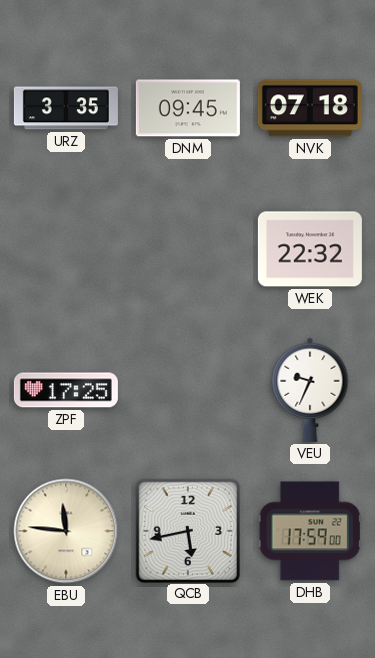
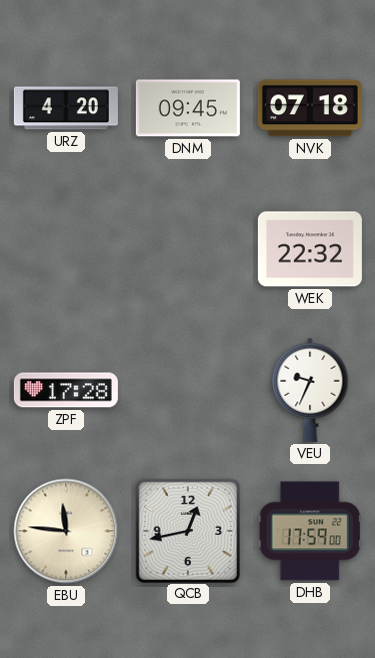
URZ: 3:35 -> 4:20
ZPF: 17:25 -> 17:28
QCB: 5:43 -> 12:43
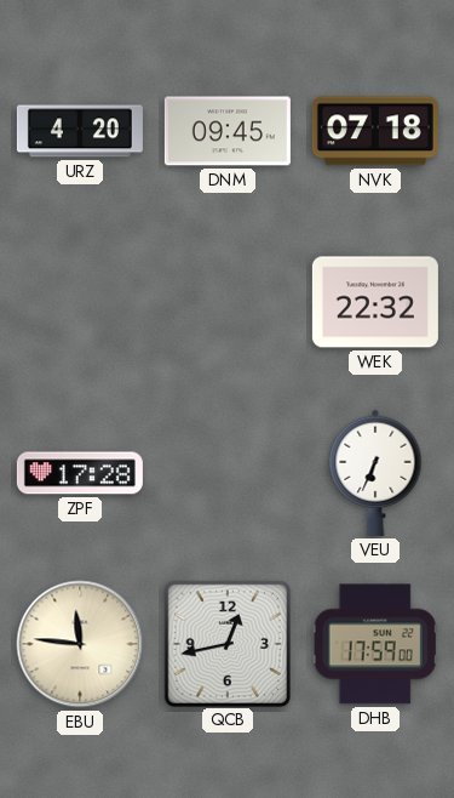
VEU: 9:34 -> 6:34
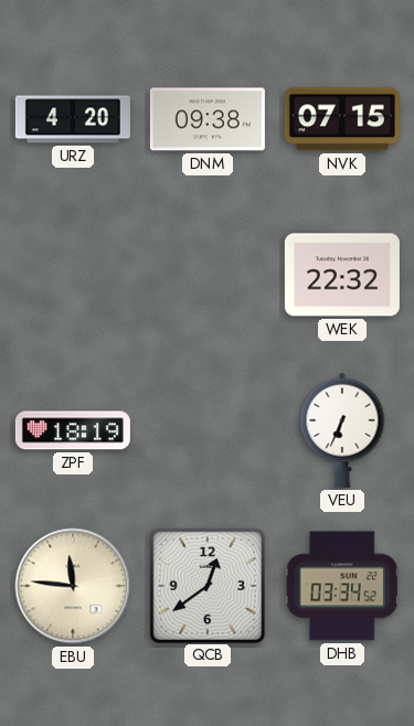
DNM: 09:45 -> 09:38
NVK: 07:18 -> 07:15
ZPF: 17:28 -> 18:19
QCB: 12:43 -> 12:39
DHB: 17:59 -> 03:34
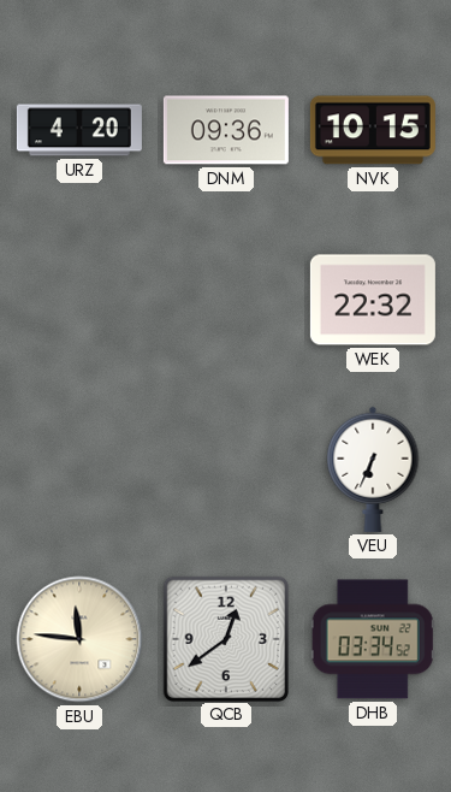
DNM: 09:38 -> 09:36
NVK: 07:15 -> 10:15
ZPF: 18:19 -> none
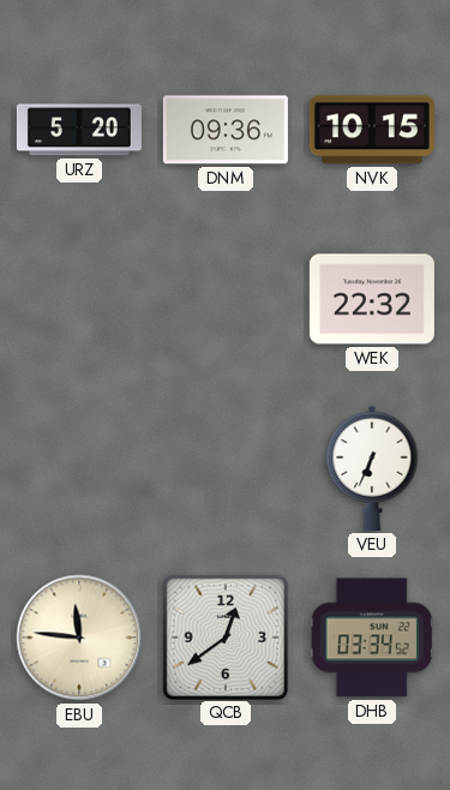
URZ: 4:20 -> 5:20
